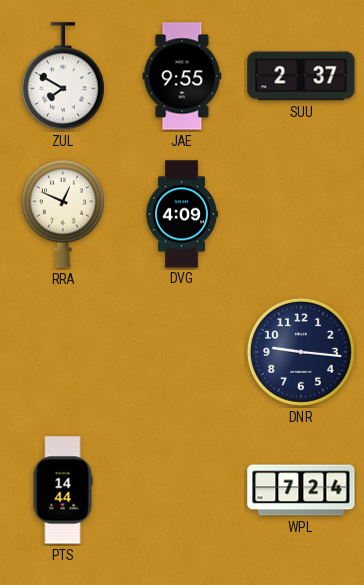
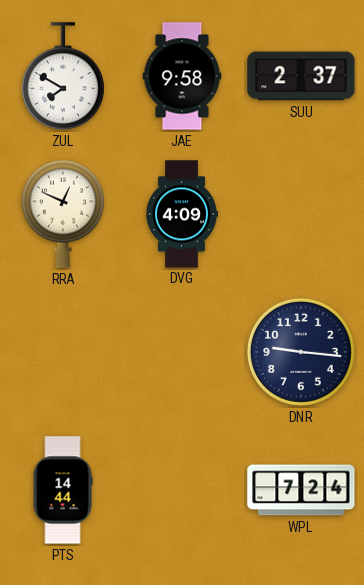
JAE: 9:55 -> 9:58
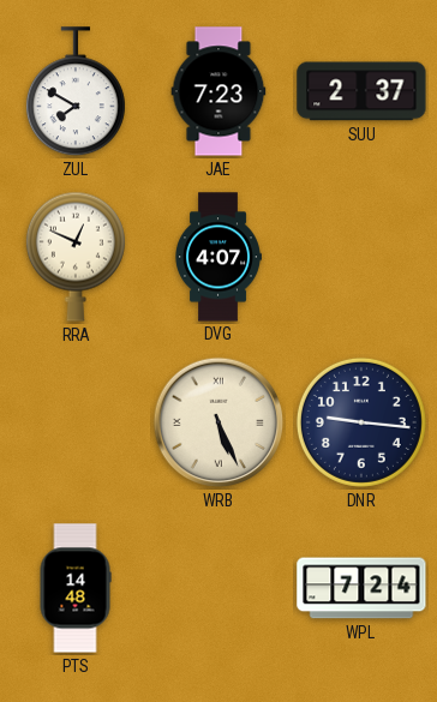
JAE: 9:58 -> 7:23
DVG: 4:09 -> 4:07
WRB: none -> 5:26
PTS: 14:44 -> 14:48
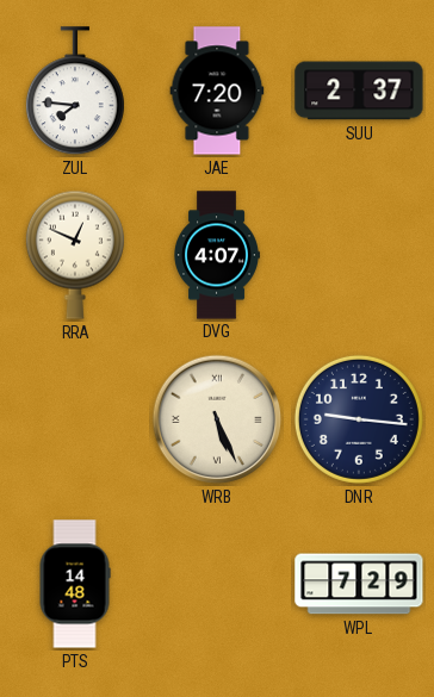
ZUL: 7:50 -> 7:46
JAE: 7:23 -> 7:20
WPL: 7:24 -> 7:29
